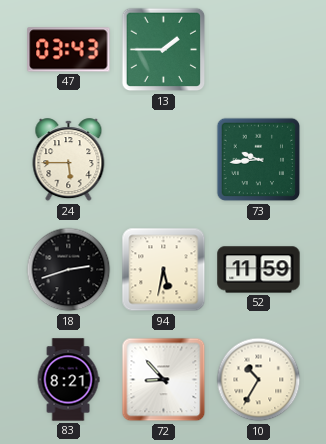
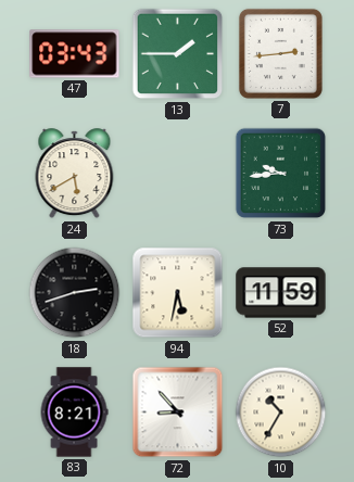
7: none -> 2:44
24: 5:45 -> 5:40
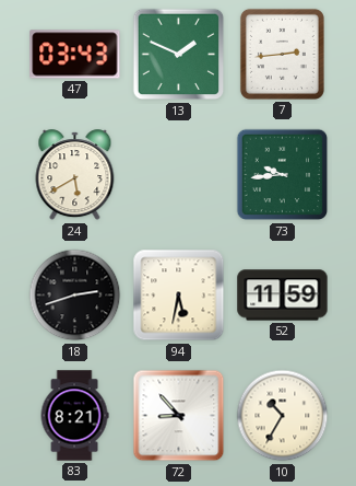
13: 1:45 -> 1:49
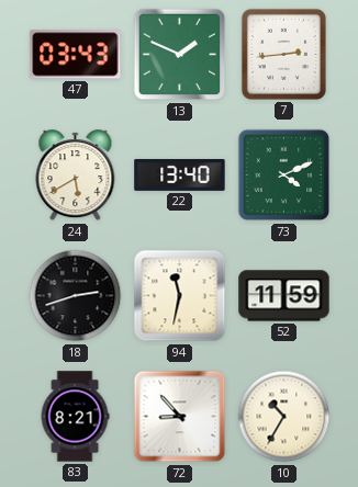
22: none -> 13:40
73: 9:44 -> 4:11
94: 5:32 -> 11:32
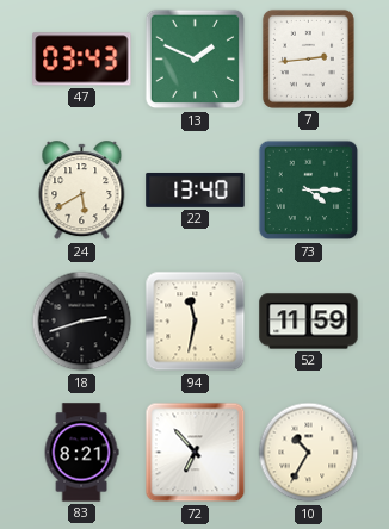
73: 4:11 -> 4:15
72: 8:53 -> 6:53
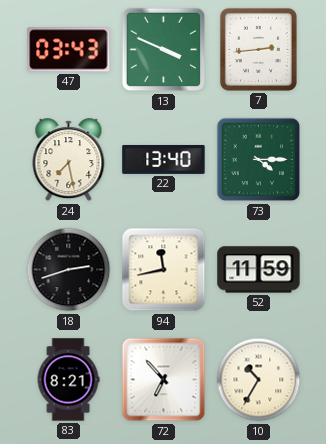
13: 1:49 -> 3:49
24: 5:40 -> 7:28
94: 11:32 -> 11:43
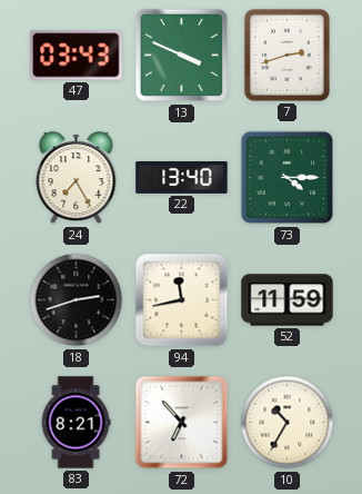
7: 2:44 -> 2:42
24: 7:28 -> 7:25
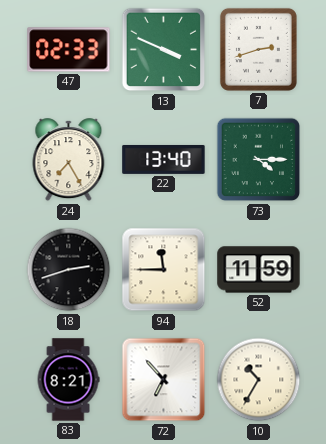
47: 03:43 -> 02:33
94: 11:43 -> 11:45
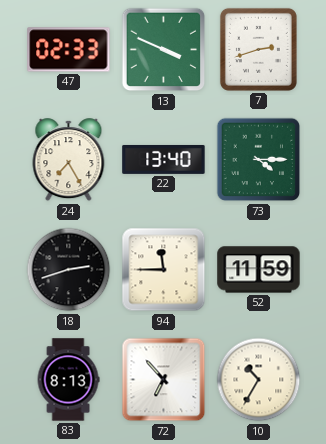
83: 8:21 -> 8:13
